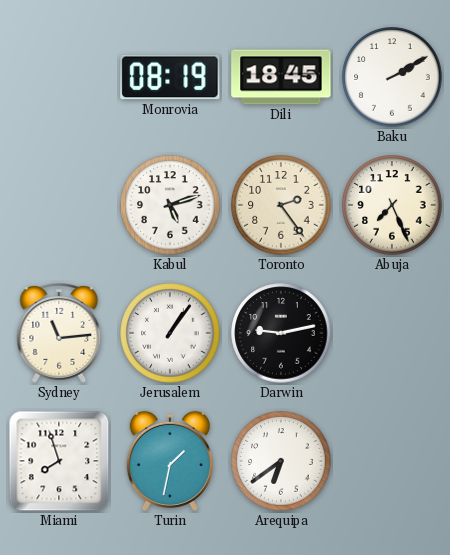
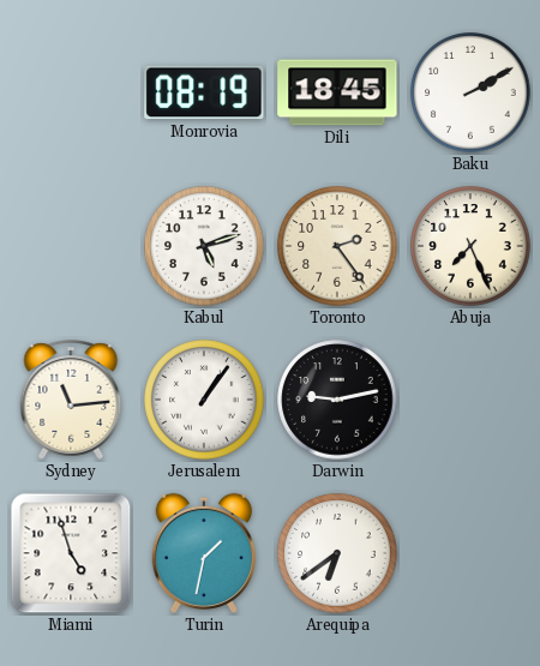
Miami: 7:57 -> 4:57
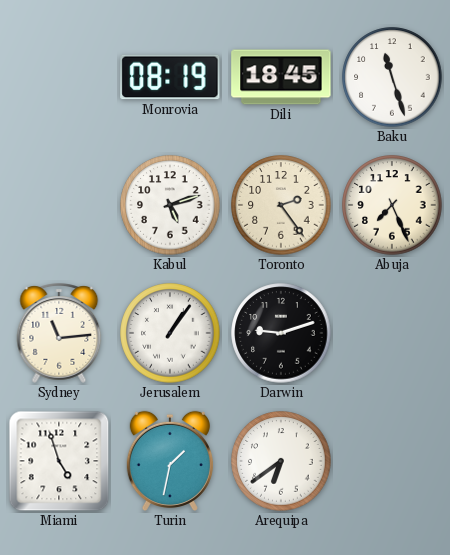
Baku: 2:10 -> 11:27
Darwin: 9:13 -> 9:12
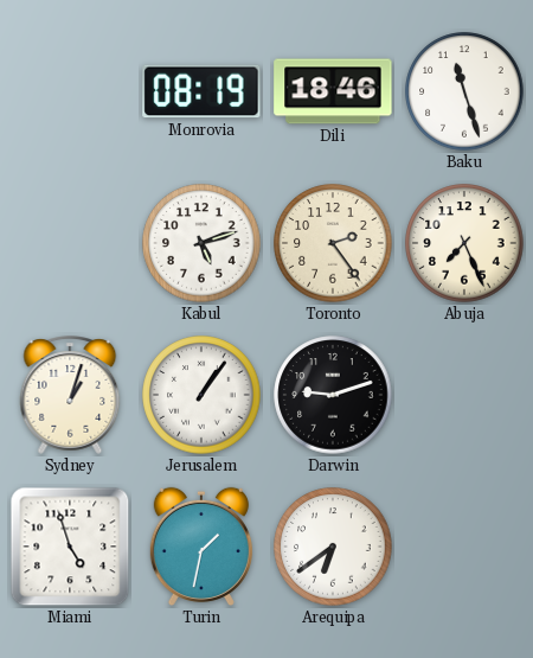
Dili: 18:45 -> 18:46
Sydney: 11:14 -> 1:03
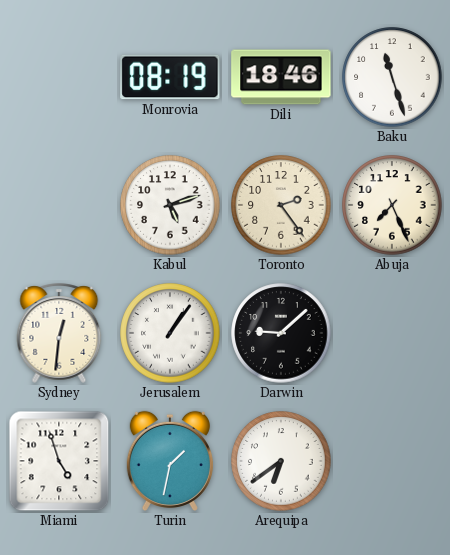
Sydney: 1:03 -> 12:31
Darwin: 9:12 -> 9:08
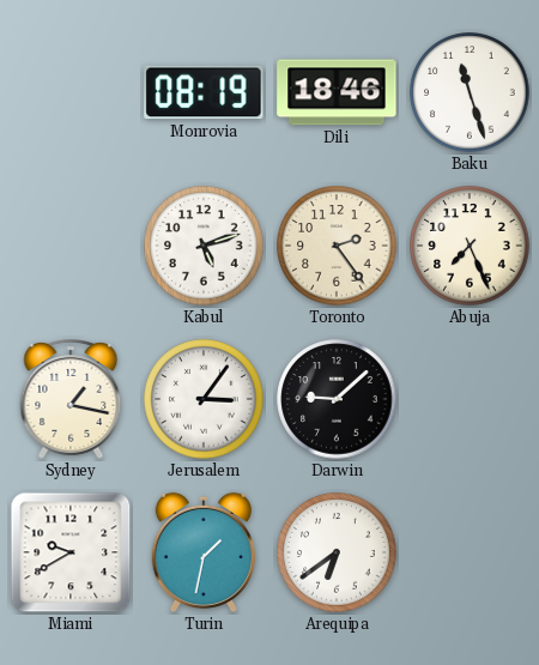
Sydney: 12:31 -> 1:17
Jerusalem: 1:06 -> 3:06
Miami: 4:57 -> 9:40
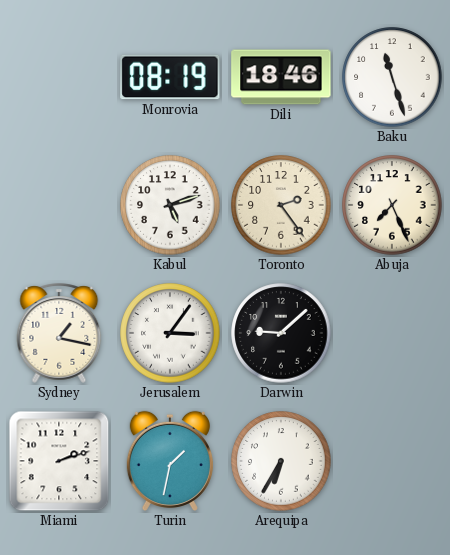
Miami: 9:40 -> 2:12
Arequipa: 6:39 -> 6:35
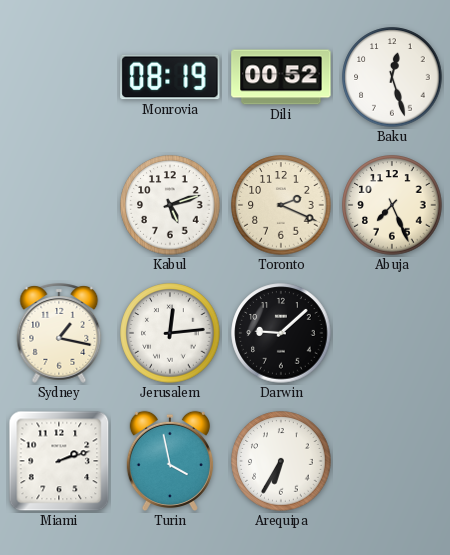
Dili: 18:46 -> 00:52
Baku: 11:27 -> 12:27
Toronto: 2:24 -> 2:19
Jerusalem: 3:06 -> 12:14
Turin: 1:32 -> 3:58
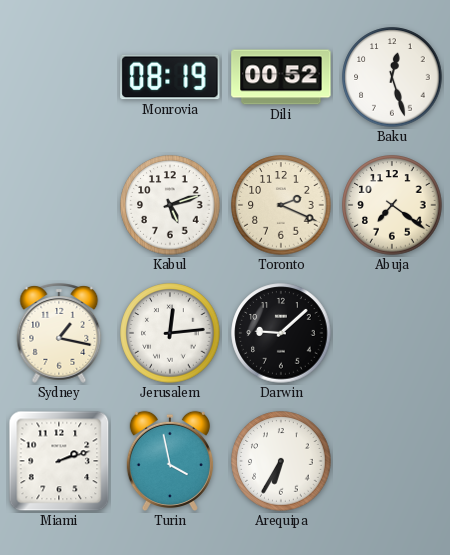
Abuja: 7:26 -> 7:21
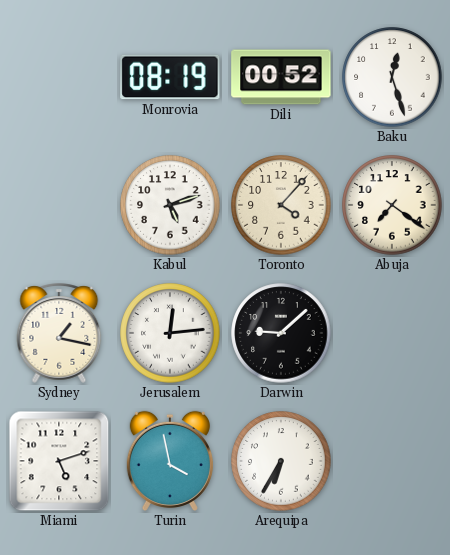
Toronto: 2:19 -> 4:07
Miami: 2:12 -> 5:12
